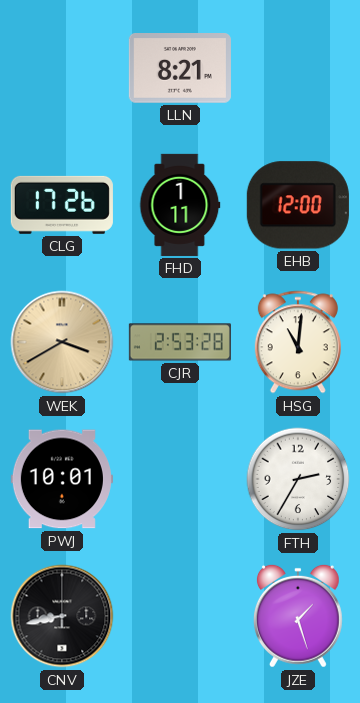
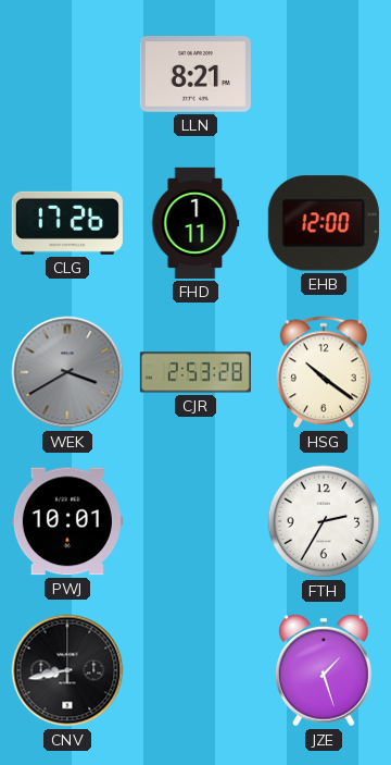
WEK dial: champagne -> grey
HSG: 11:01 -> 10:21
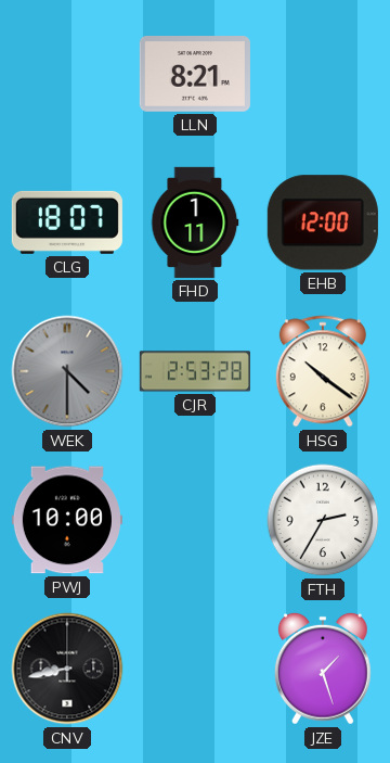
CLG: 17:26 -> 18:07
WEK: 3:40 -> 4:30
PWJ: 10:01 -> 10:00
